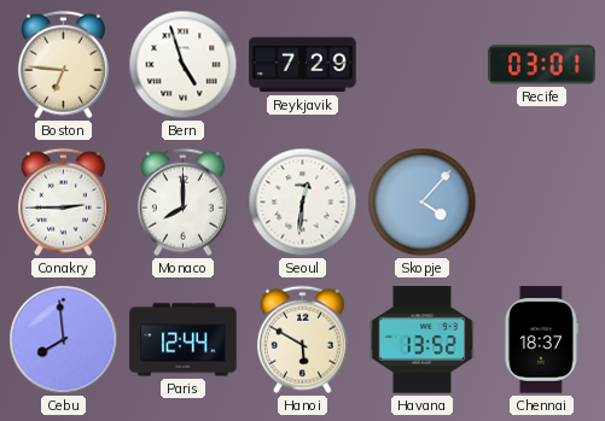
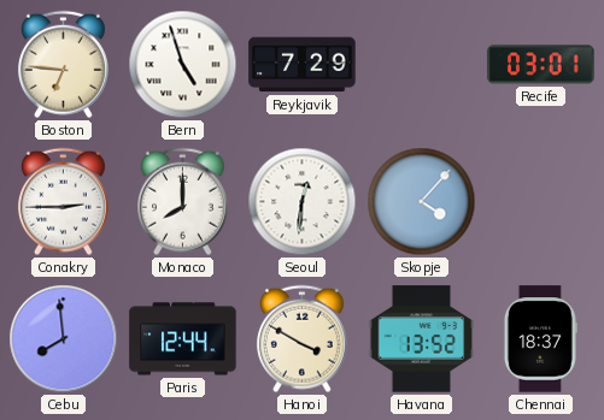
Hanoi: 5:50 -> 3:50
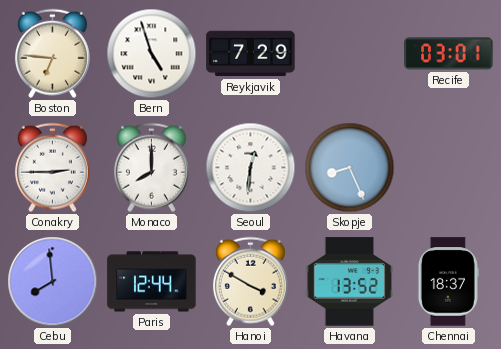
Skopje: 4:07 -> 8:26
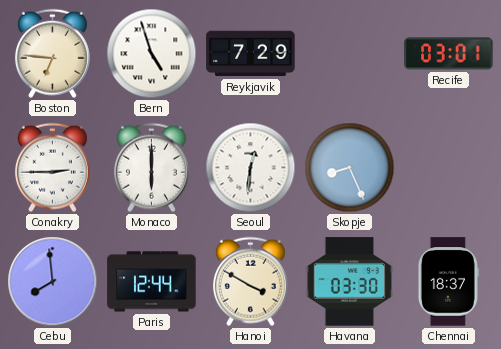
Monaco: 8:00 -> 6:00
Havana: 13:52 -> 03:30
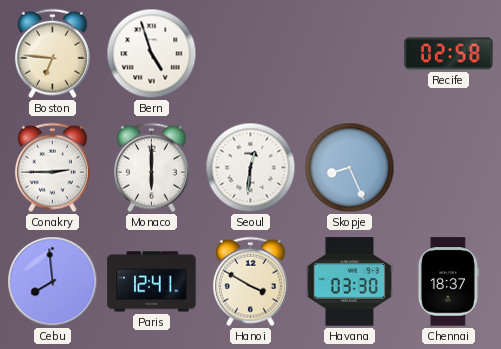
Reykjavik: 7:29 -> none
Recife: 03:01 -> 02:58
Paris: 12:44 -> 12:41
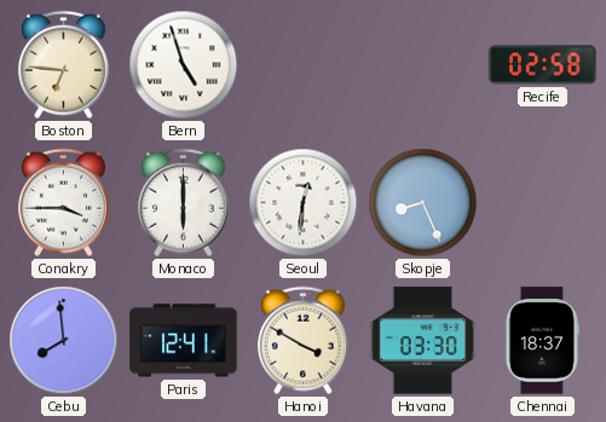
Conakry: 2:45 -> 3:45
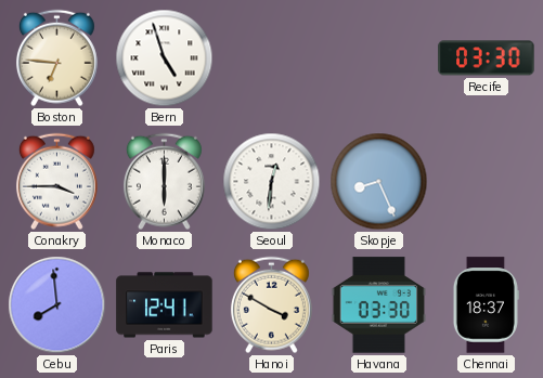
Recife: 02:58 -> 03:30
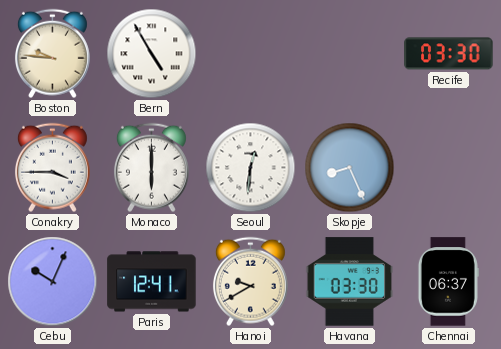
Boston: 6:46 -> 9:46
Bern: 4:57 -> 4:55
Cebu: 7:59 -> 10:04
Hanoi: 3:50 -> 9:40
Chennai: 18:37 -> 06:37
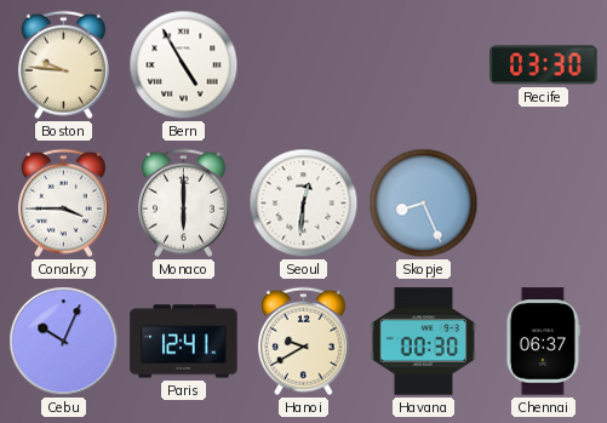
Havana: 03:30 -> 00:30
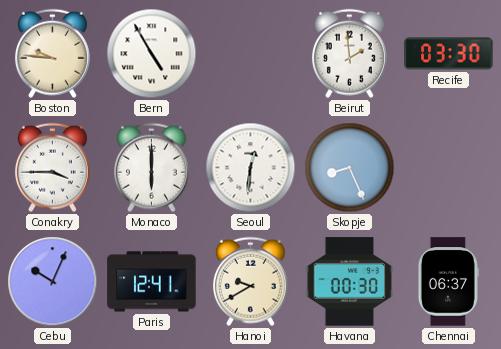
Beirut: none -> 1:59
